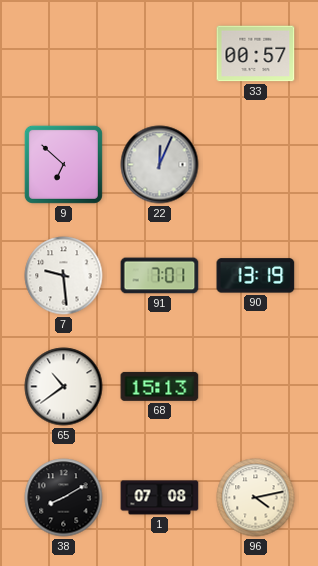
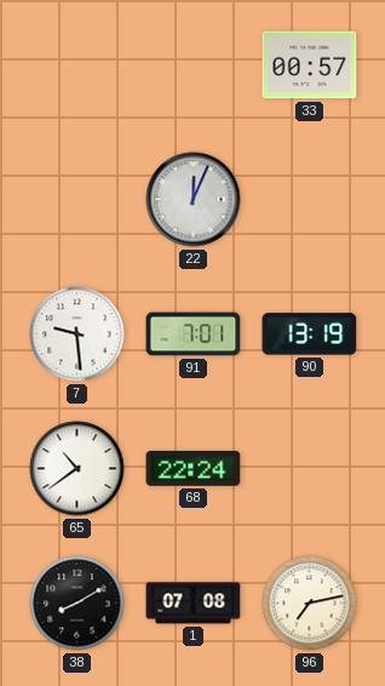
9: 6:52 -> none
68: 15:13 -> 22:24
96: 4:13 -> 7:13
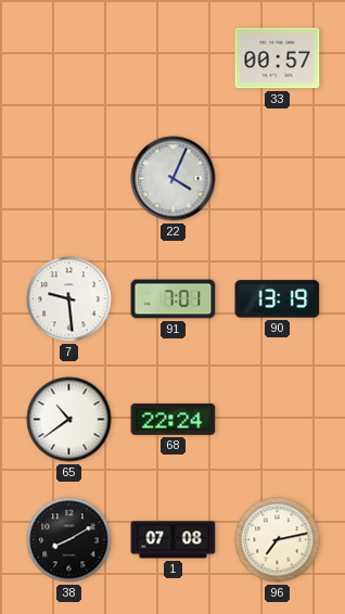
22: 12:04 -> 4:04
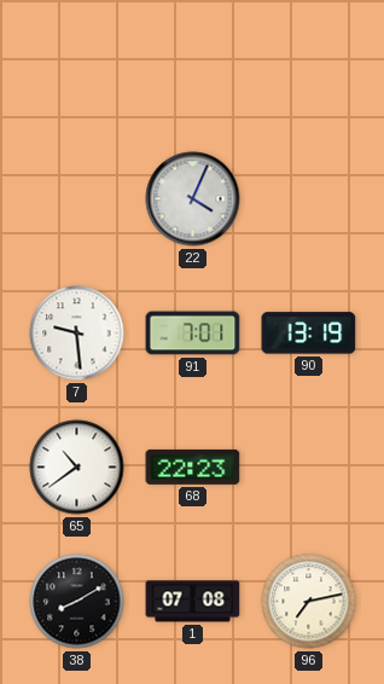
33: 00:57 -> none
68: 22:24 -> 22:23
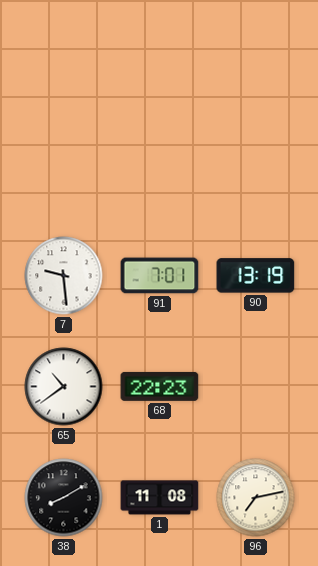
22: 4:04 -> none
1: 07:08 -> 11:08
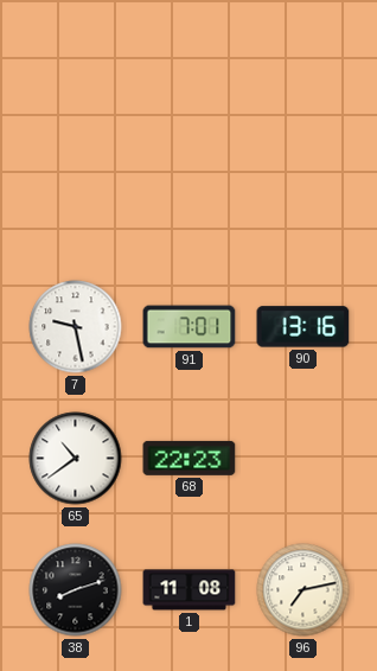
7: 9:29 -> 9:28
90: 13:19 -> 13:16
38: 8:10 -> 8:12
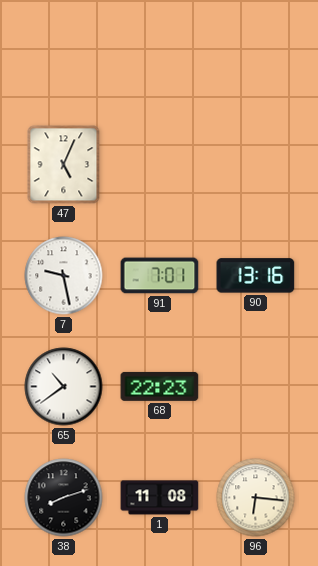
47: none -> 5:04
96: 7:13 -> 6:16
